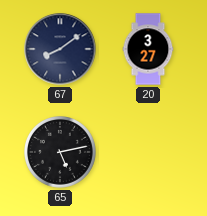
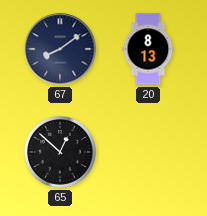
20: 3:27 -> 8:13
65: 5:13 -> 12:52
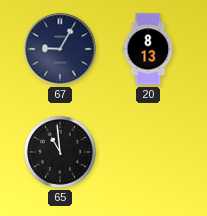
67: 8:09 -> 9:05
65: 12:52 -> 10:59
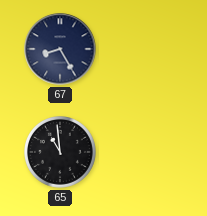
67: 9:05 -> 8:25
20: 8:13 -> none
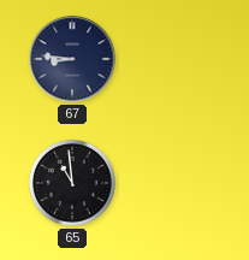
67: 8:25 -> 8:46
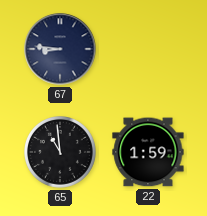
22: none -> 1:59
